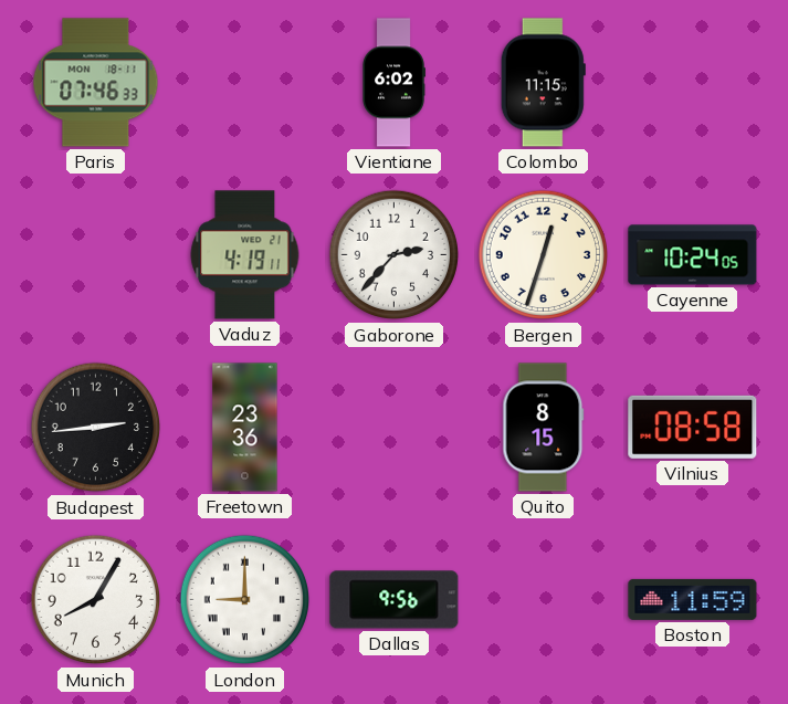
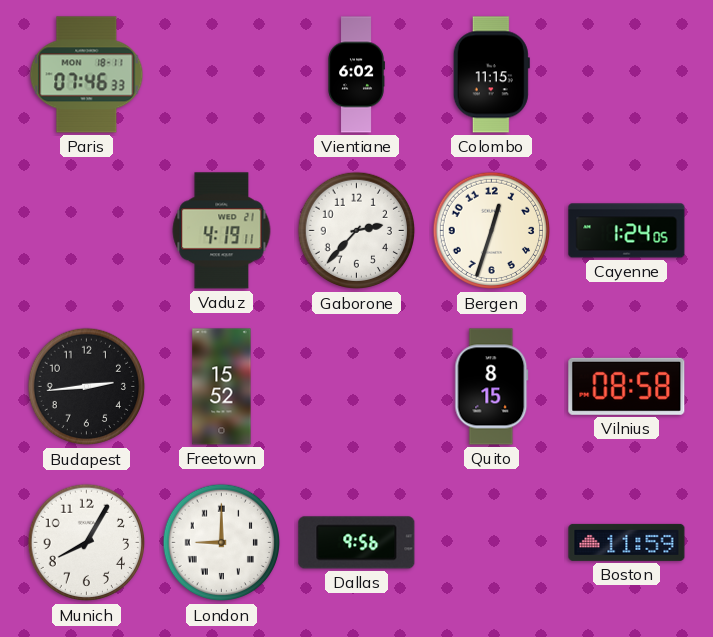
Cayenne: 10:24 -> 1:24
Freetown: 23:36 -> 15:52
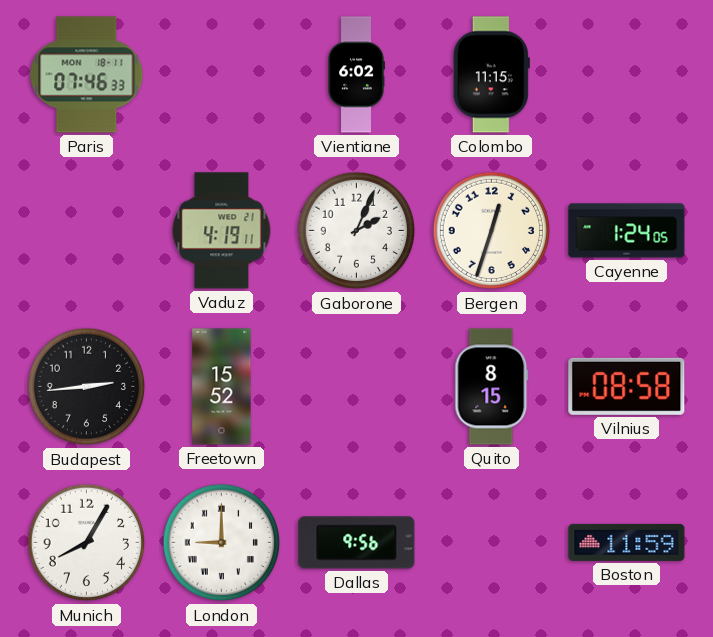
Gaborone: 2:37 -> 2:04
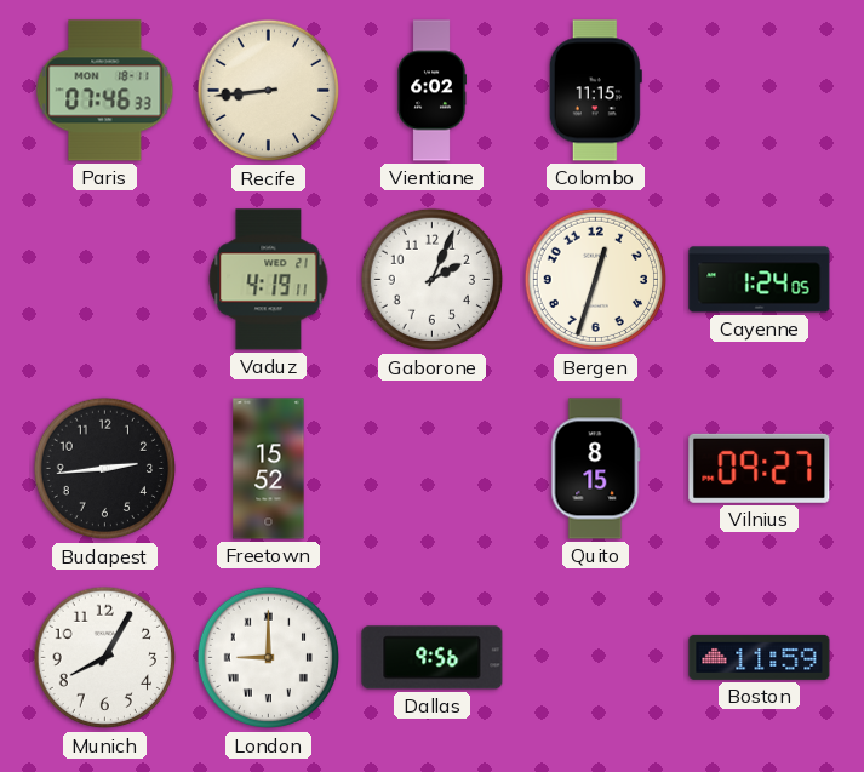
Recife: none -> 8:44
Vilnius: 08:58 -> 09:27
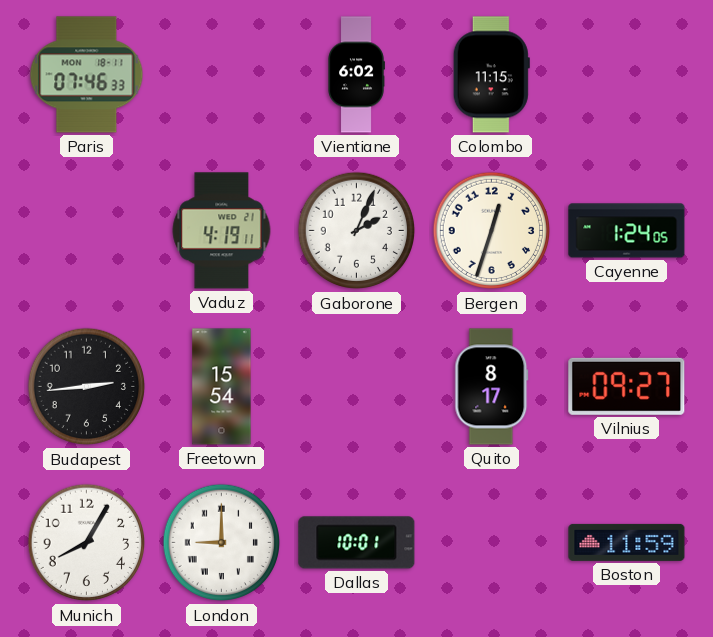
Recife: 8:44 -> none
Freetown: 15:52 -> 15:54
Quito: 8:15 -> 8:17
Dallas: 9:56 -> 10:01
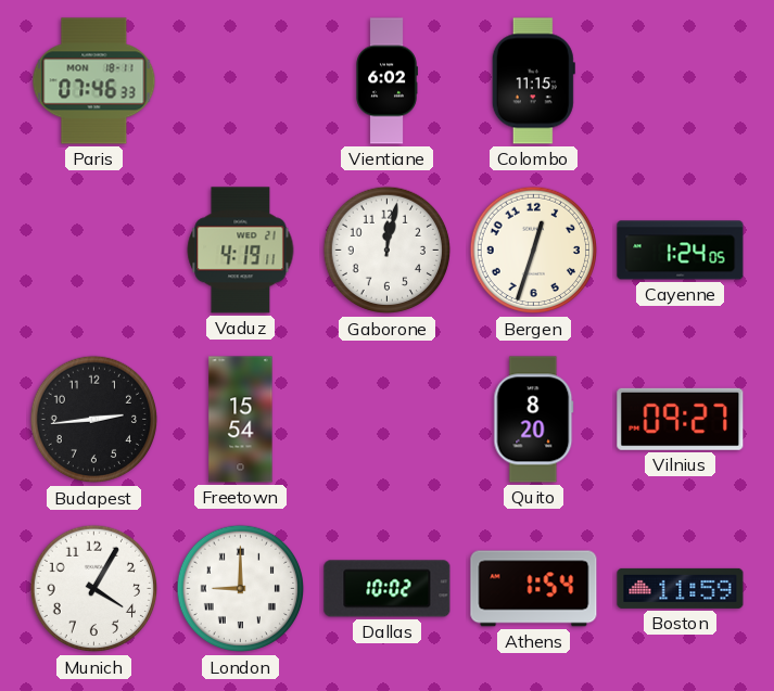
Gaborone: 2:04 -> 12:02
Quito: 8:17 -> 8:20
Munich: 8:05 -> 4:05
Dallas: 10:01 -> 10:02
Athens: none -> 1:54
